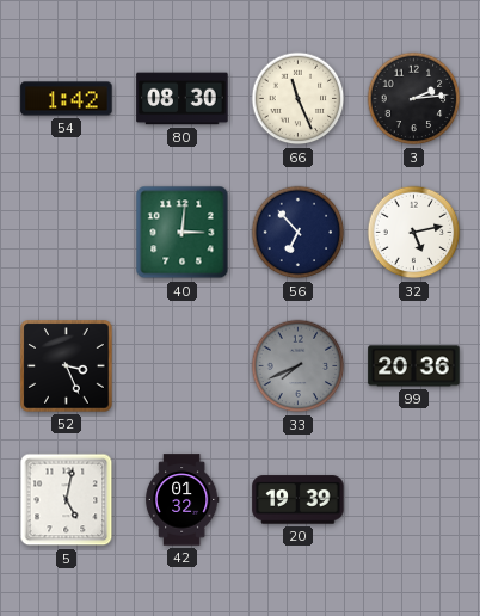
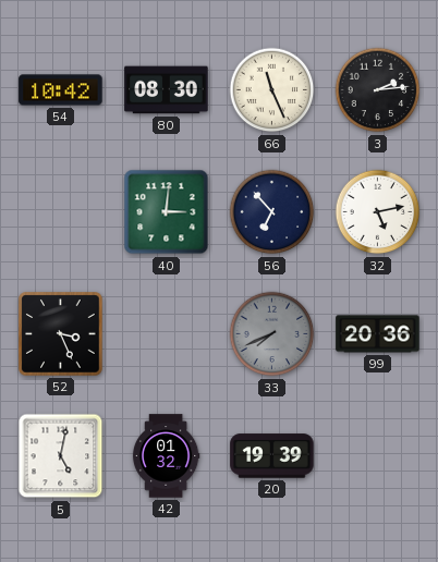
54: 1:42 -> 10:42
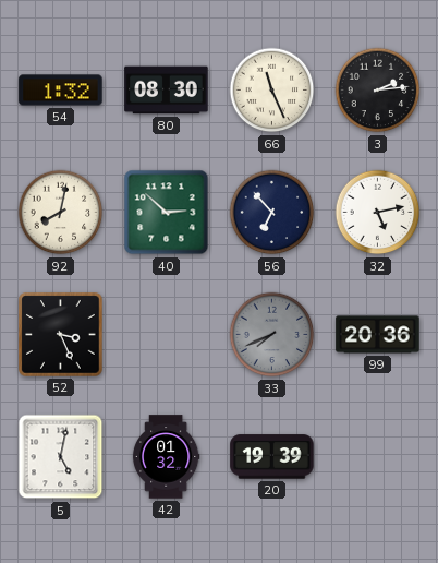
54: 10:42 -> 1:32
92: none -> 8:02
40: 3:01 -> 2:52
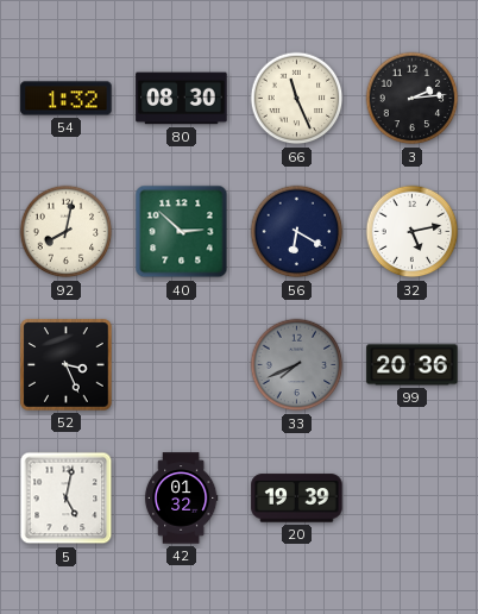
56: 6:53 -> 6:20
